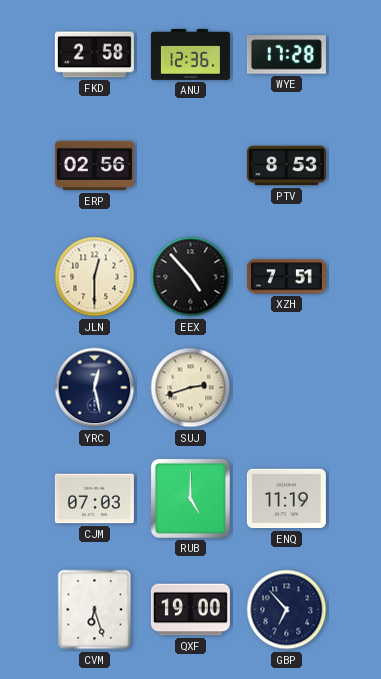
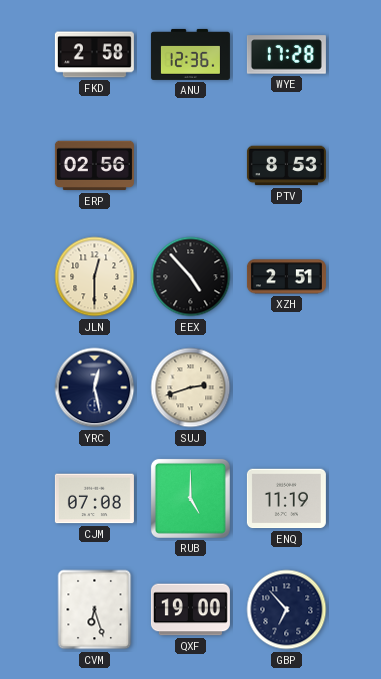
XZH: 7:51 -> 2:51
CJM: 07:03 -> 07:08
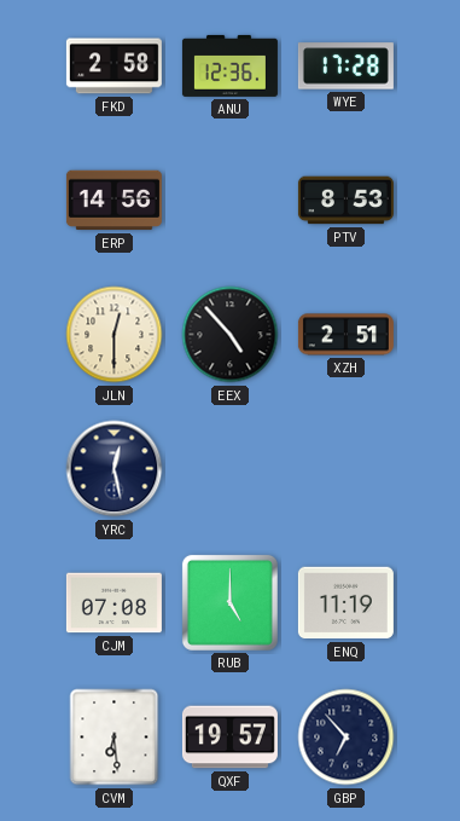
ERP: 02:56 -> 14:56
SUJ: 2:42 -> none
CVM: 6:27 -> 6:29
QXF: 19:00 -> 19:57
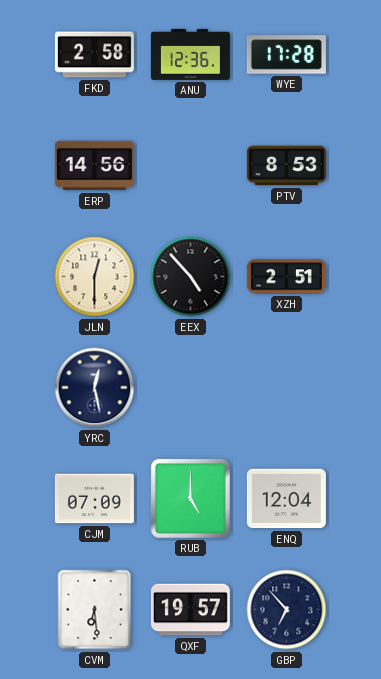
CJM: 07:08 -> 07:09
ENQ: 11:19 -> 12:04
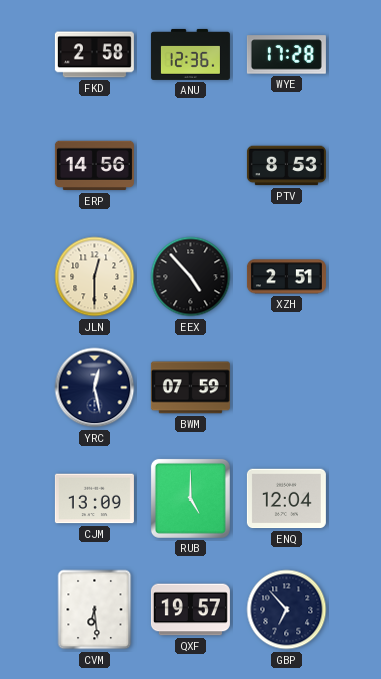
BWM: none -> 07:59
CJM: 07:09 -> 13:09
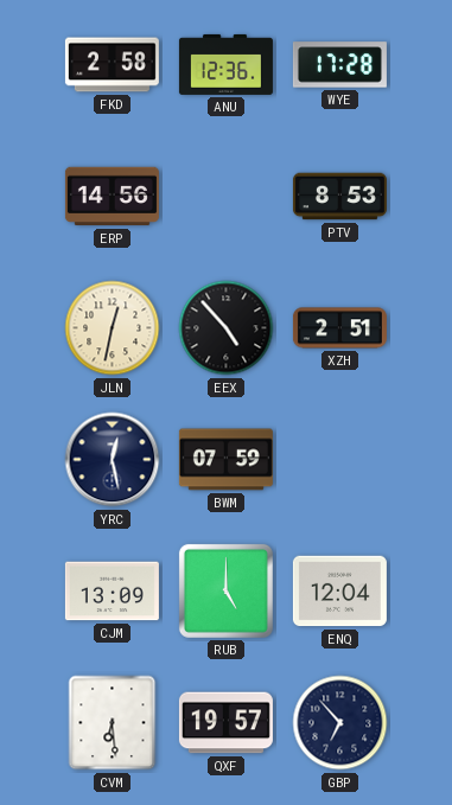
JLN: 12:30 -> 12:32
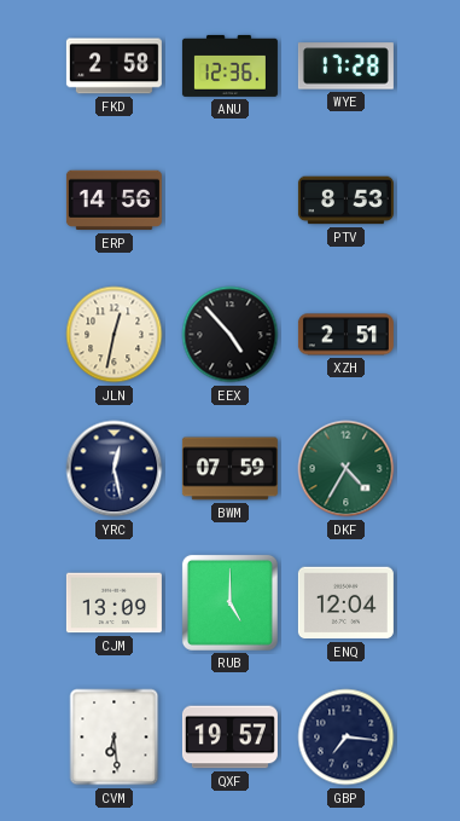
DKF: none -> 4:35
GBP: 6:53 -> 7:16
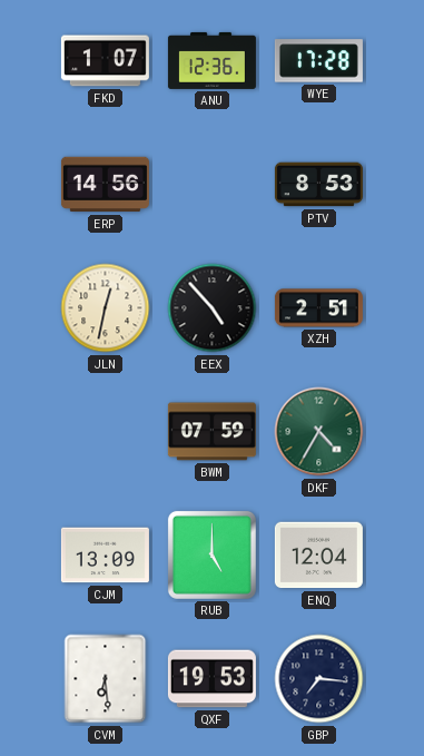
FKD: 2:58 -> 1:07
YRC: 12:28 -> none
QXF: 19:57 -> 19:53
